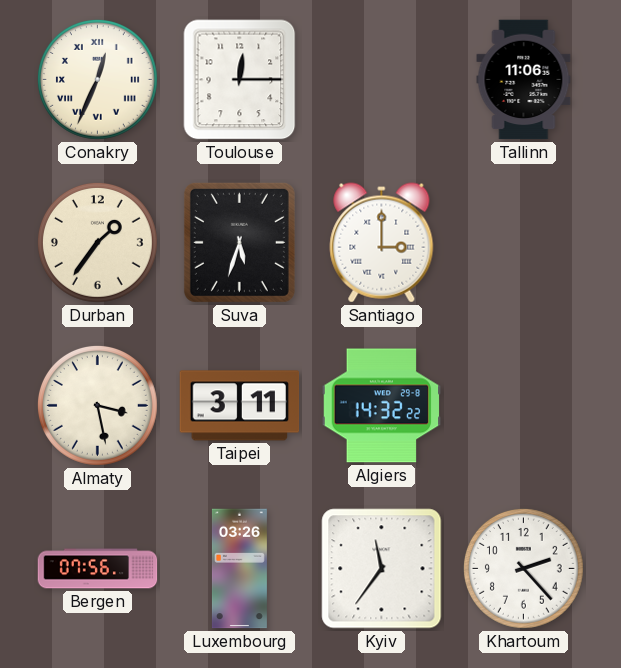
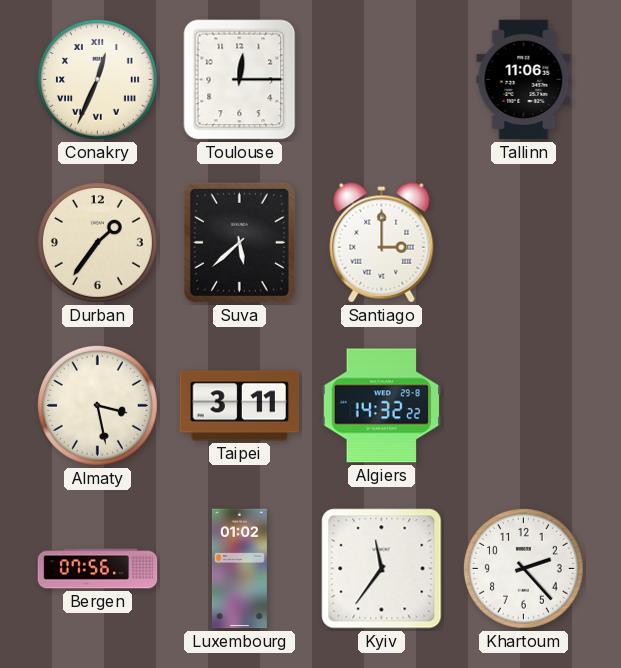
Suva: 5:33 -> 5:38
Luxembourg: 03:26 -> 01:02
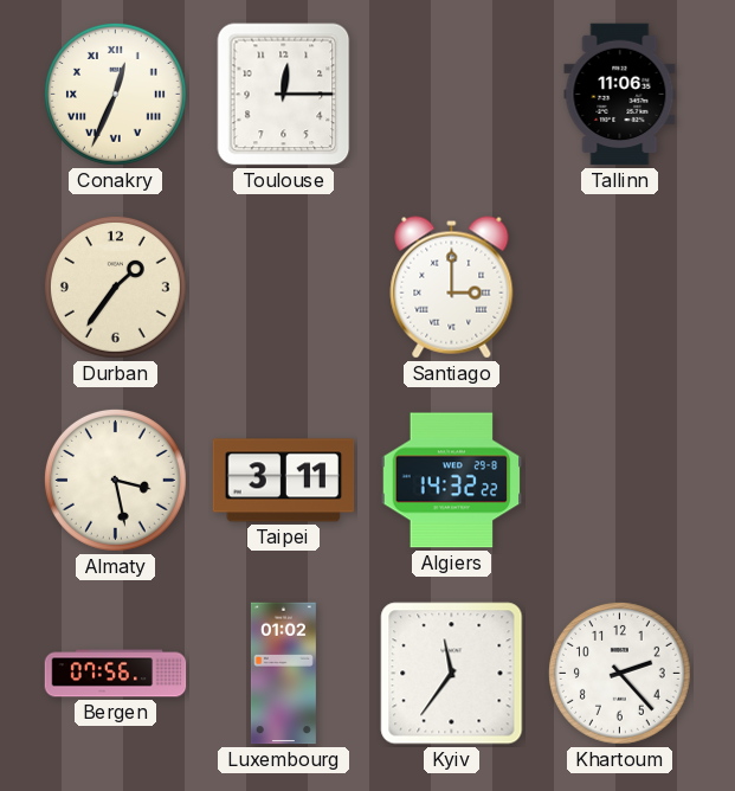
Suva: 5:38 -> none
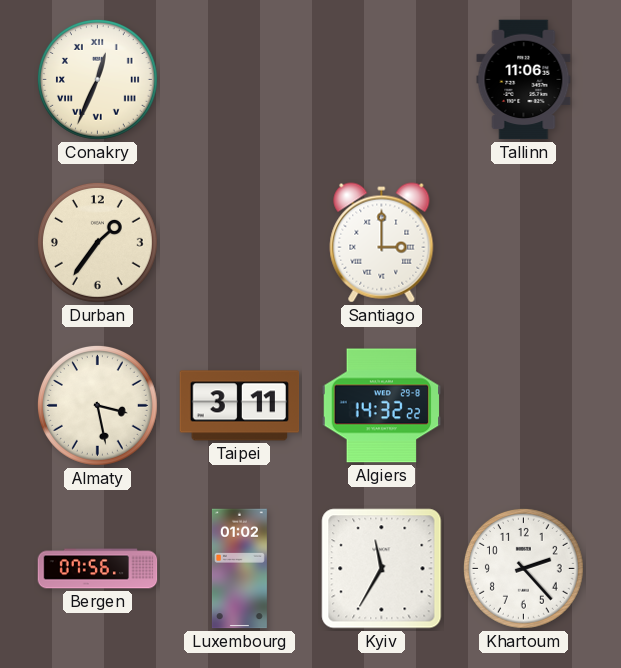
Toulouse: 12:15 -> none
Kyiv: 11:36 -> 11:35
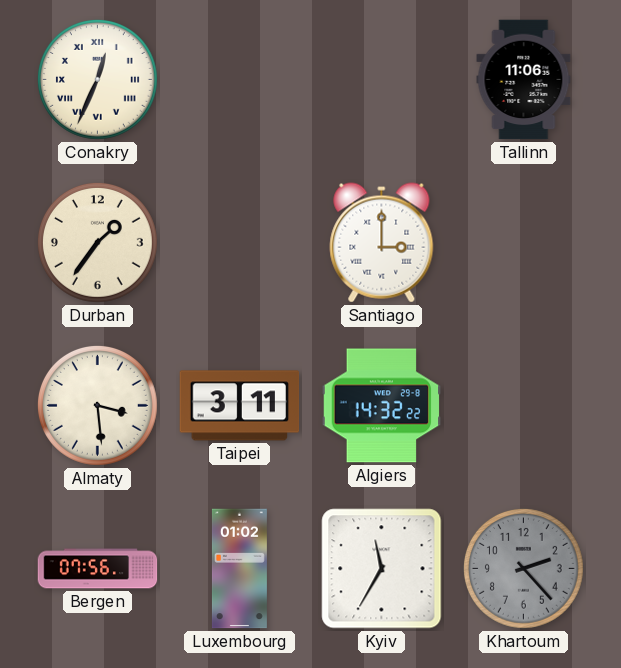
Almaty: 3:28 -> 3:29
Khartoum dial: white -> grey
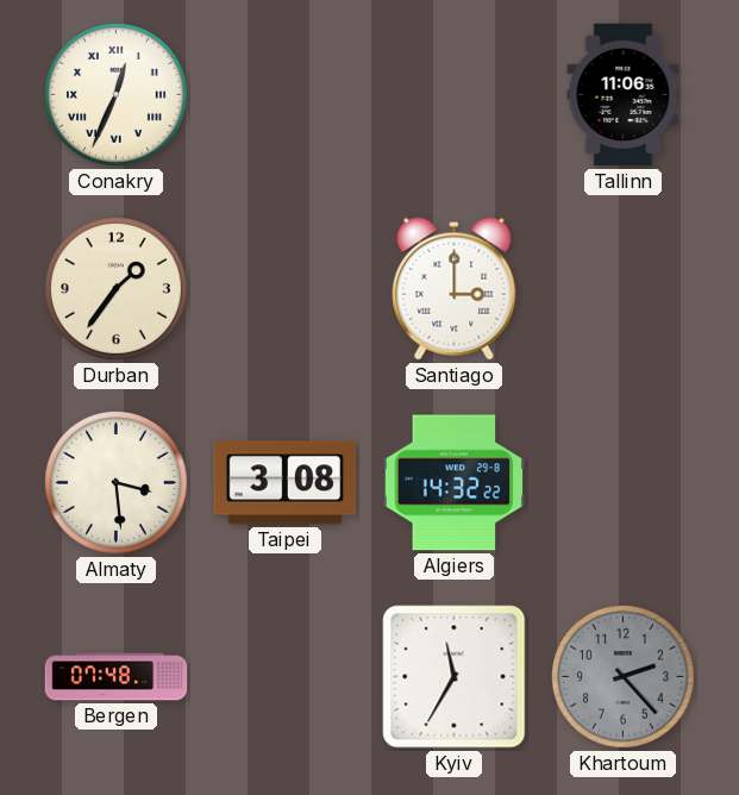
Taipei: 3:11 -> 3:08
Bergen: 07:56 -> 07:48
Luxembourg: 01:02 -> none
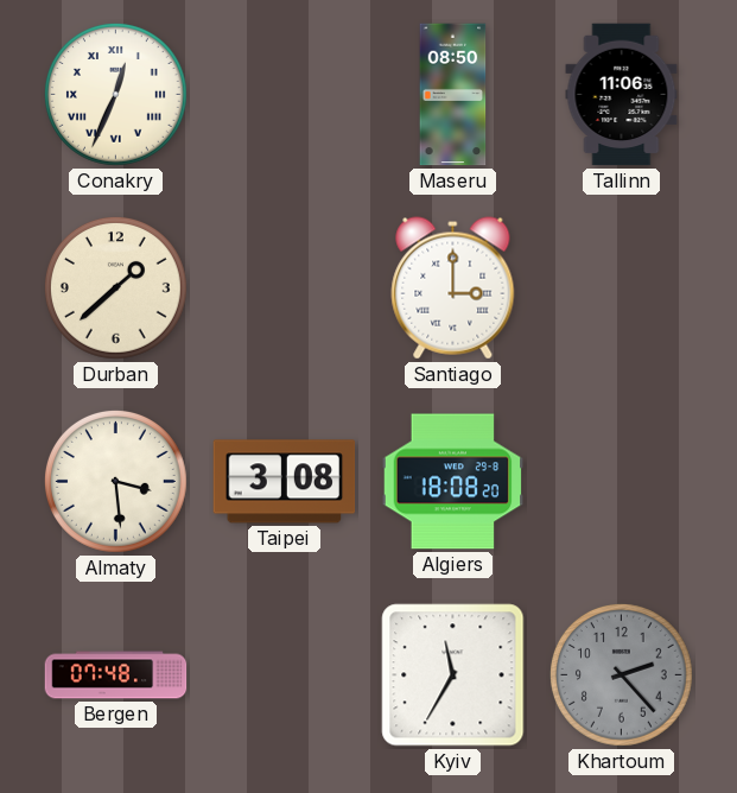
Maseru: none -> 08:50
Durban: 1:36 -> 1:38
Algiers: 14:32 -> 18:08
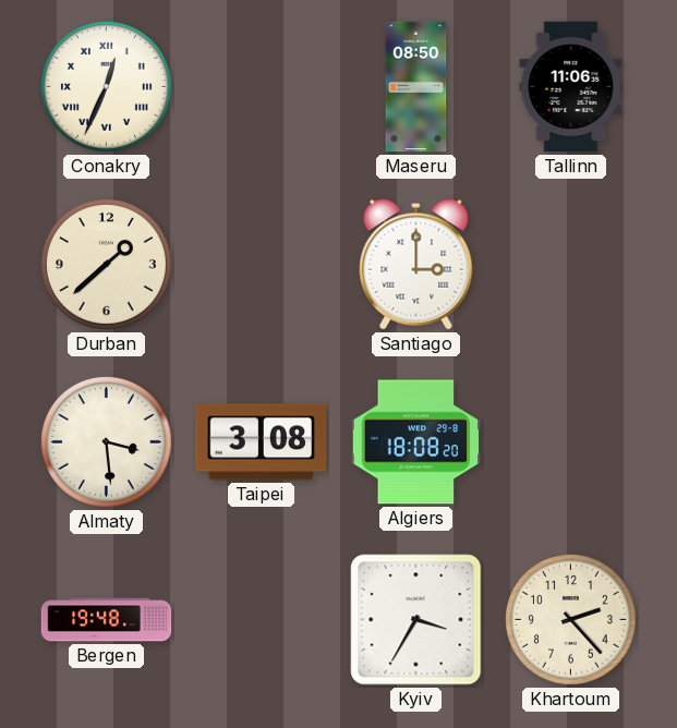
Bergen: 07:48 -> 19:48
Kyiv: 11:35 -> 3:35
Khartoum dial: grey -> cream
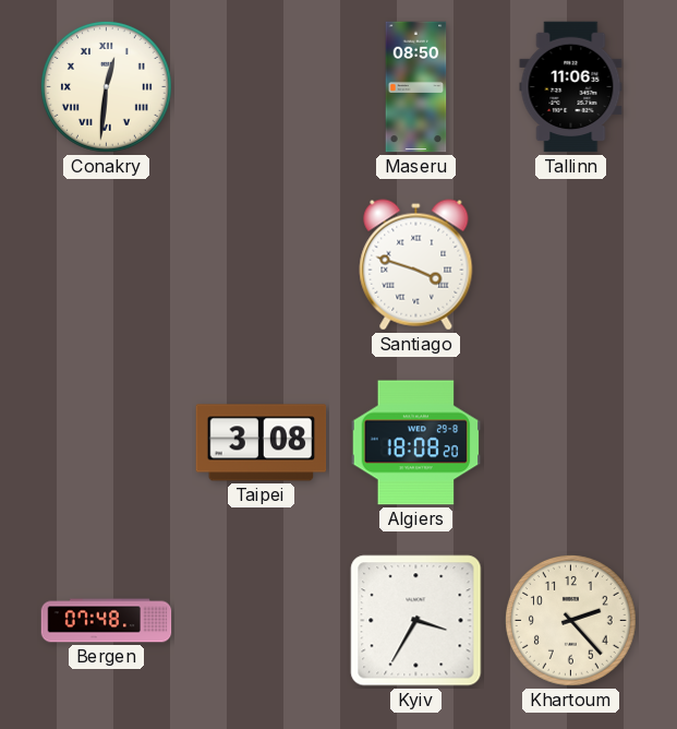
Conakry: 12:34 -> 12:31
Durban: 1:38 -> none
Santiago: 3:00 -> 3:48
Almaty: 3:29 -> none
Bergen: 19:48 -> 07:48
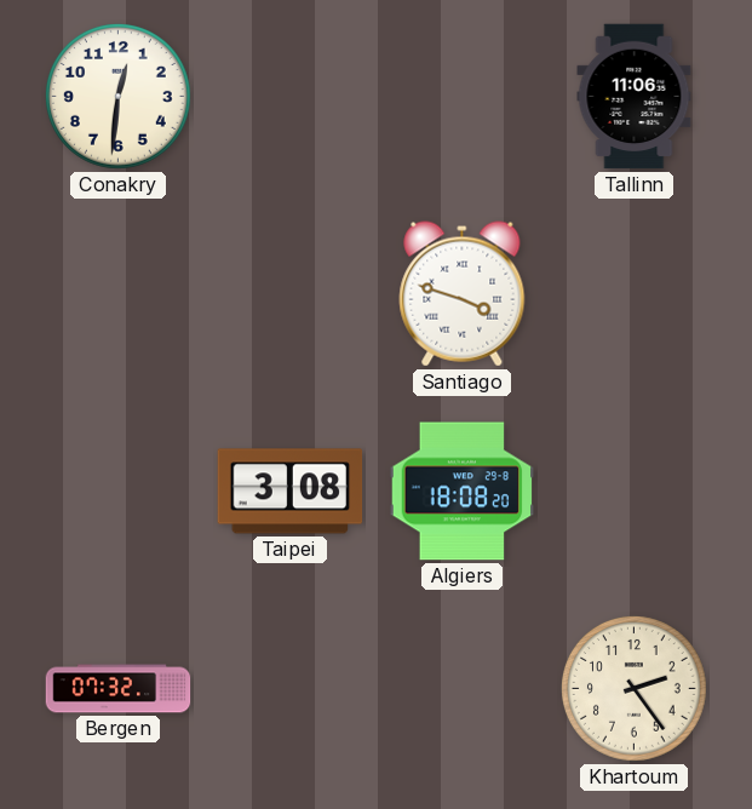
Conakry numerals: Roman -> Arabic
Maseru: 08:50 -> none
Bergen: 07:48 -> 07:32
Kyiv: 3:35 -> none
Khartoum: 2:23 -> 2:24
